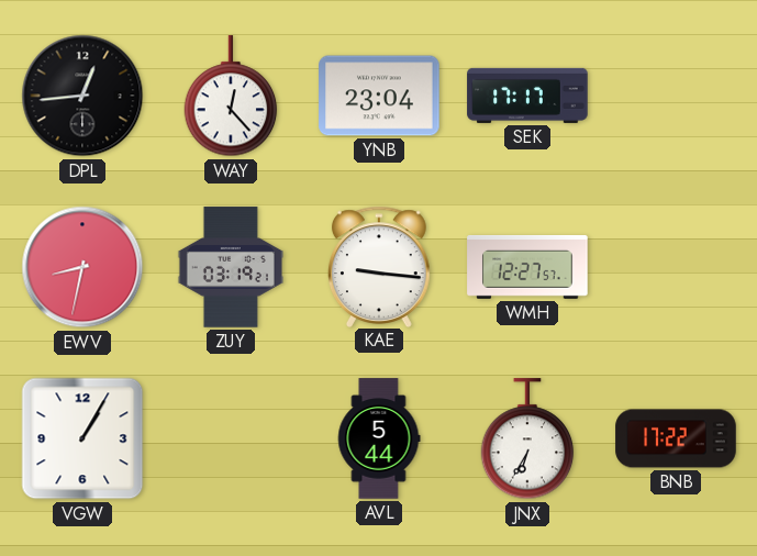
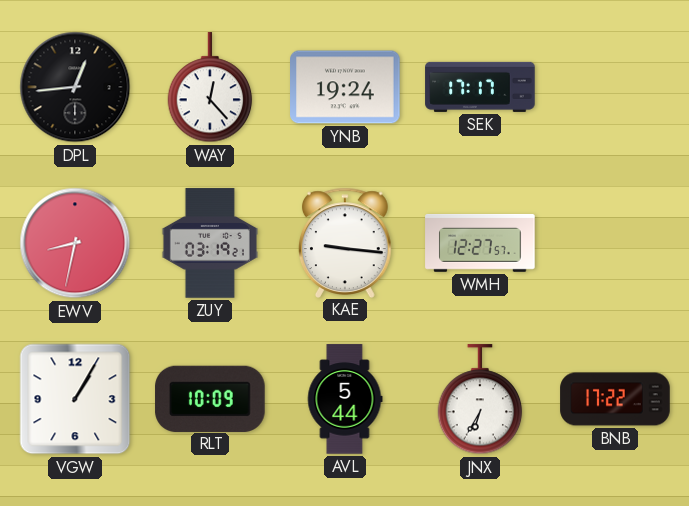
YNB: 23:04 -> 19:24
RLT: none -> 10:09
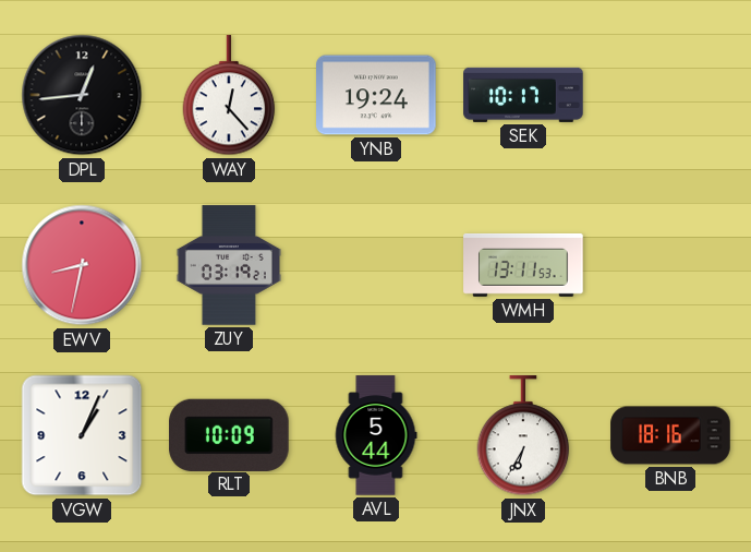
SEK: 17:17 -> 10:17
KAE: 9:16 -> none
WMH: 12:27 -> 13:11
VGW: 1:05 -> 1:04
BNB: 17:22 -> 18:16
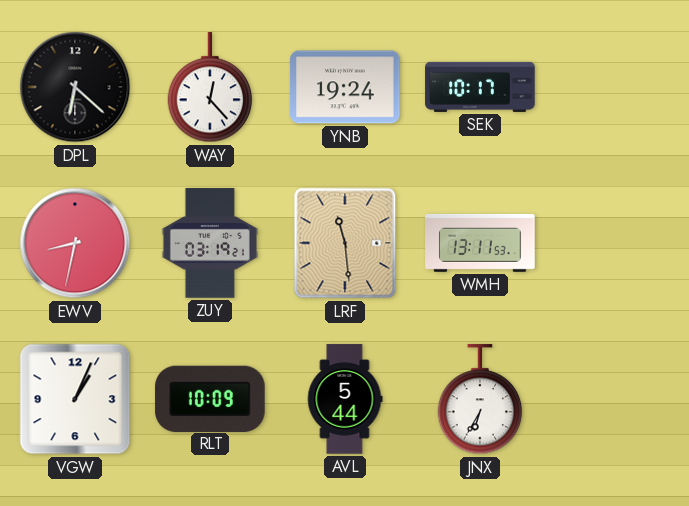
DPL: 12:44 -> 6:22
LRF: none -> 11:29
BNB: 18:16 -> none
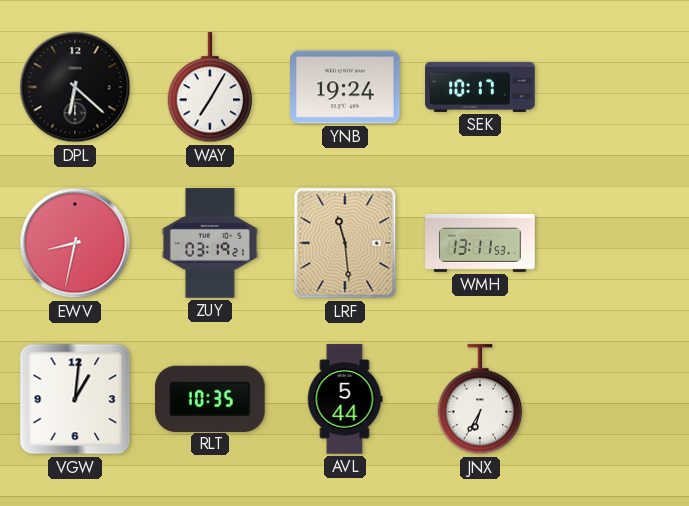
WAY: 12:23 -> 7:05
VGW: 1:04 -> 1:01
RLT: 10:09 -> 10:35
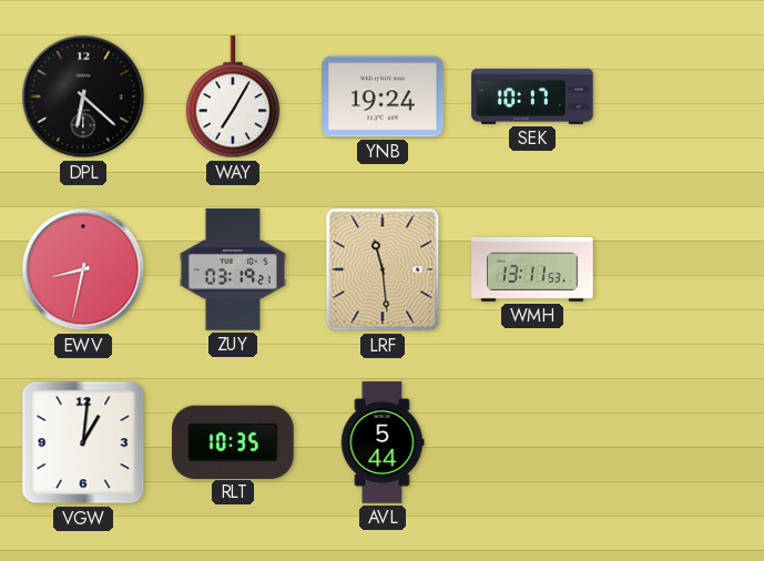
JNX: 6:35 -> none
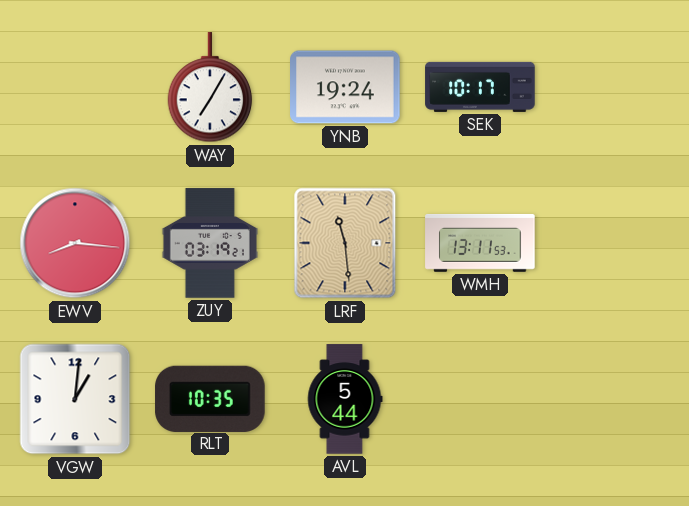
DPL: 6:22 -> none
EWV: 8:32 -> 8:16
